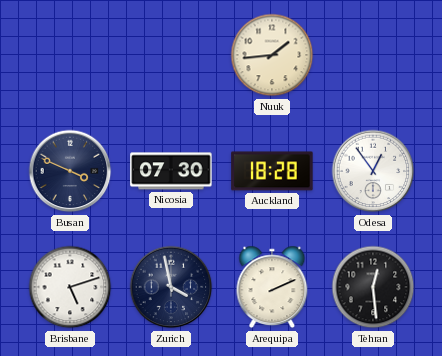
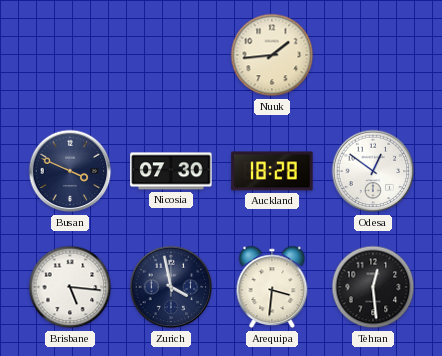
Odesa: 12:54 -> 12:51
Brisbane: 5:12 -> 5:16
Arequipa: 2:11 -> 3:31
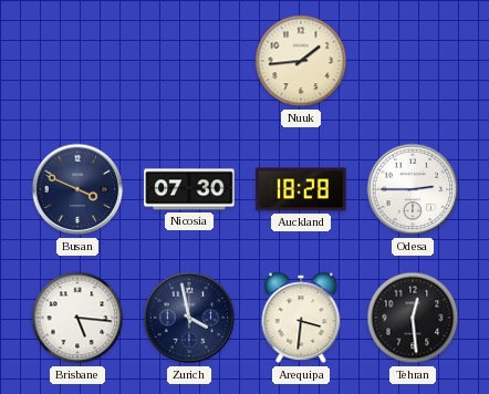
Odesa: 12:51 -> 2:45
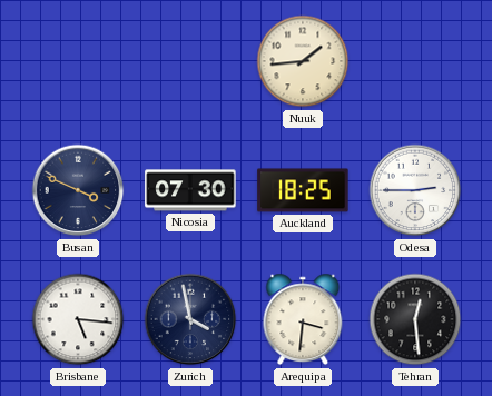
Auckland: 18:28 -> 18:25
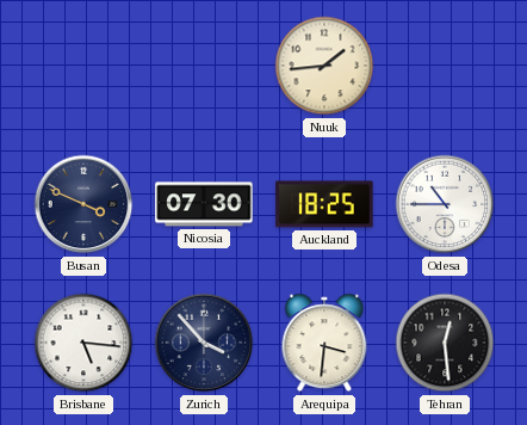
Odesa: 2:45 -> 10:45
Zurich: 3:58 -> 3:53
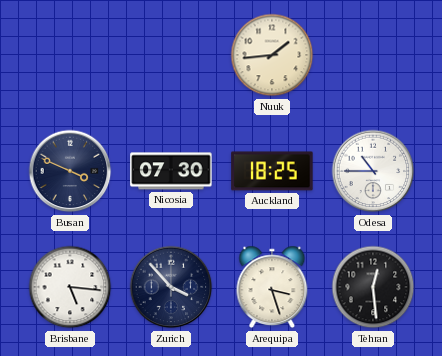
Arequipa: 3:31 -> 3:27
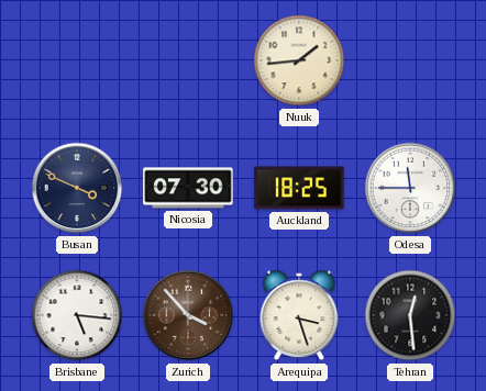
Odesa: 10:45 -> 11:45
Zurich dial: navy -> brown
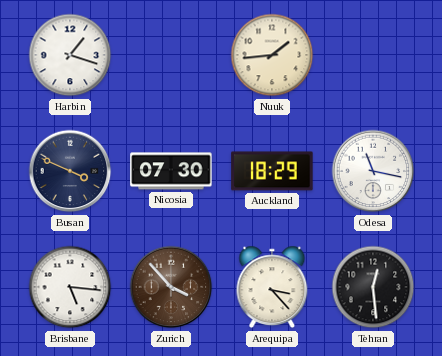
Harbin: none -> 1:18
Auckland: 18:25 -> 18:29
Odesa: 11:45 -> 11:17
Arequipa: 3:27 -> 3:23
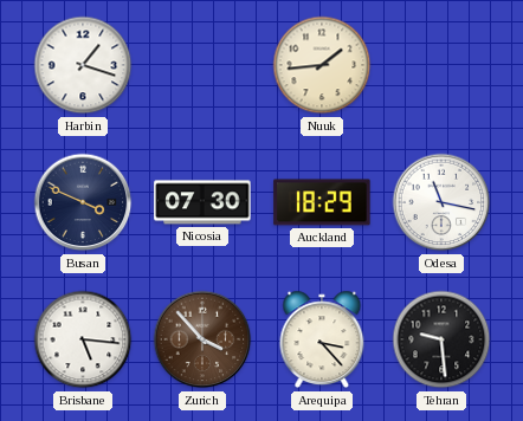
Tehran: 12:29 -> 9:29
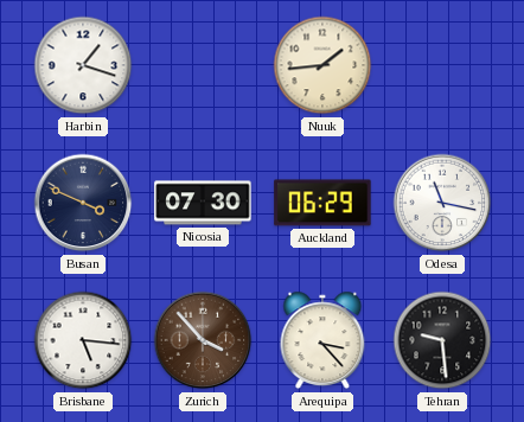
Auckland: 18:29 -> 06:29
